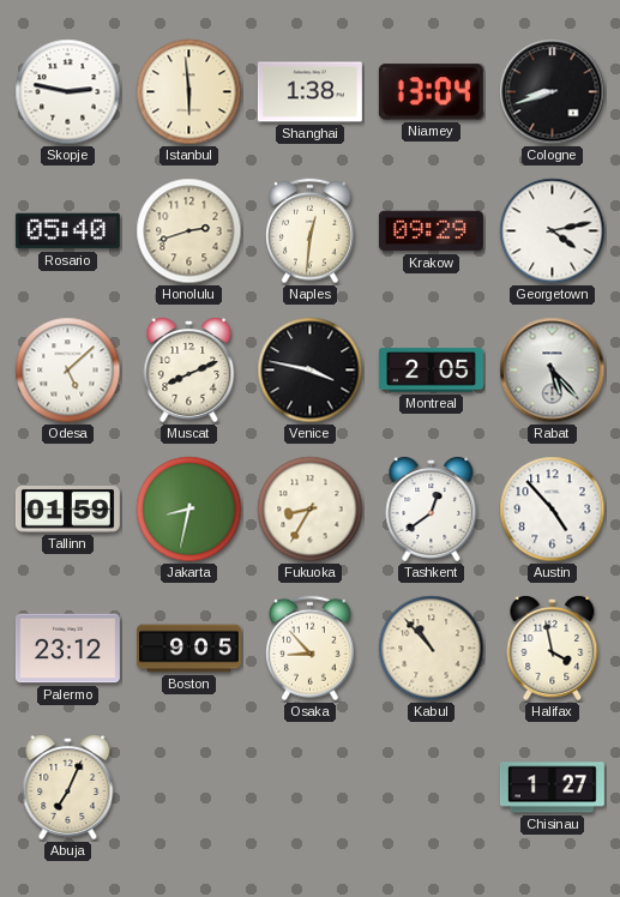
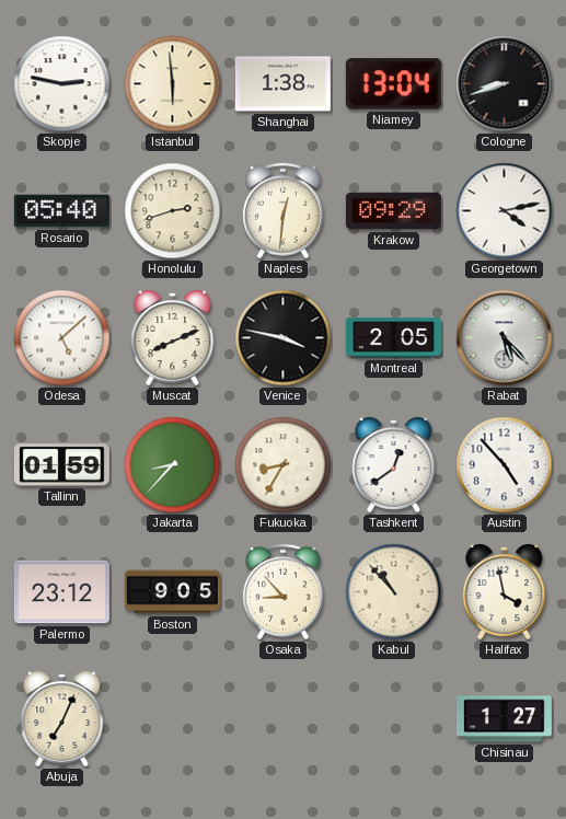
Jakarta: 8:32 -> 8:37
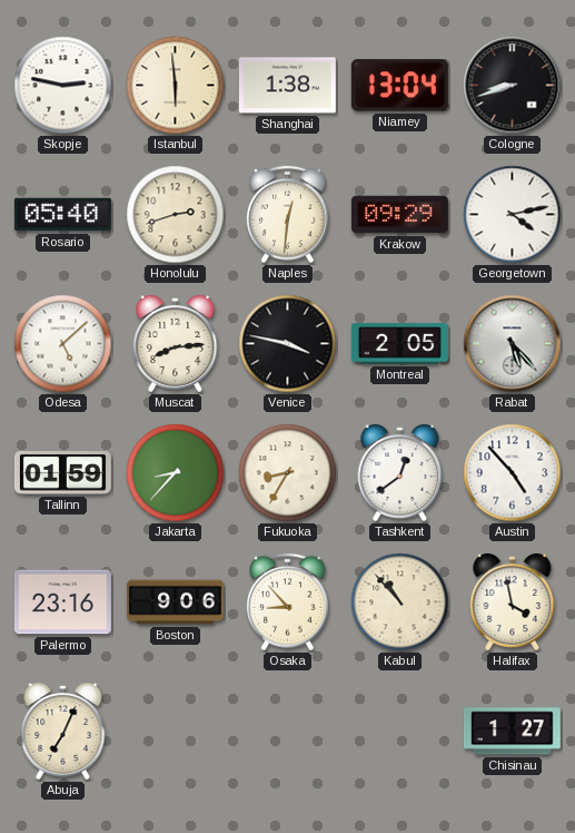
Muscat: 8:11 -> 8:14
Palermo: 23:12 -> 23:16
Boston: 9:05 -> 9:06
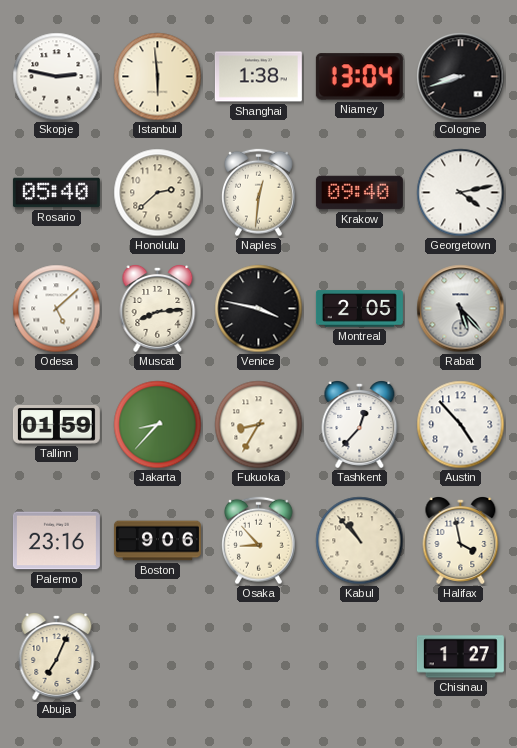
Honolulu: 2:42 -> 2:38
Krakow: 09:29 -> 09:40
Tashkent: 12:39 -> 12:37
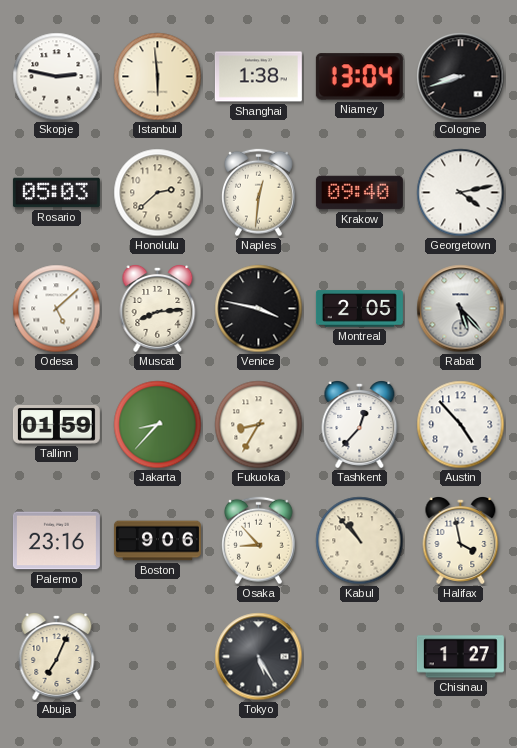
Rosario: 05:40 -> 05:03
Tokyo: none -> 5:25
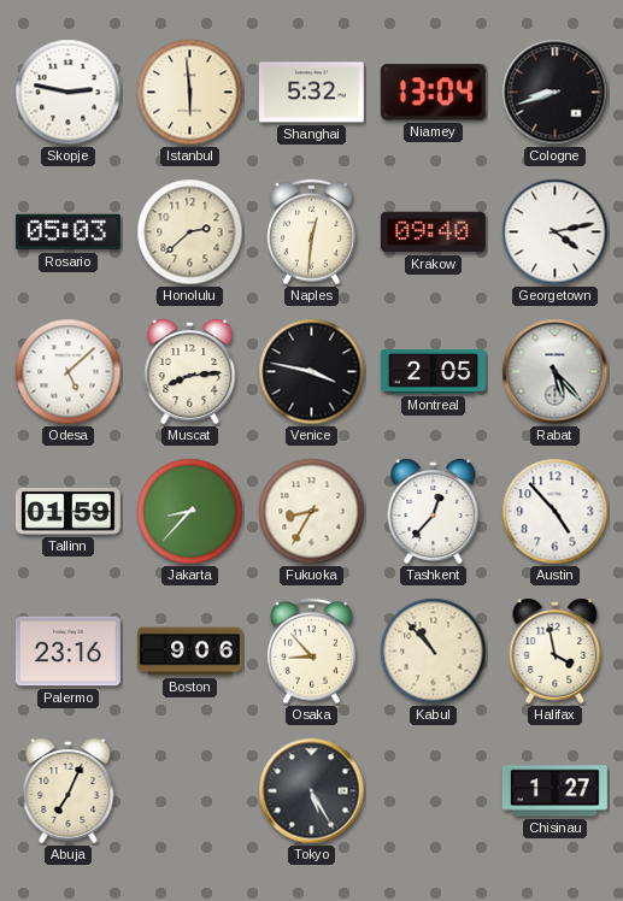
Shanghai: 1:38 -> 5:32
